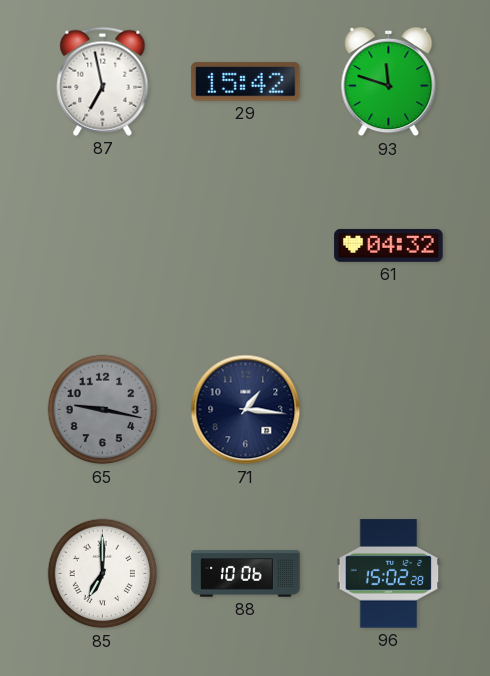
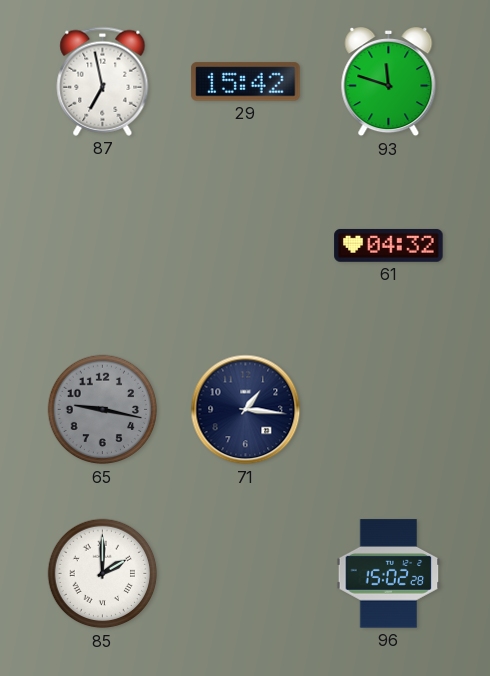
85: 7:00 -> 2:00
88: 10:06 -> none
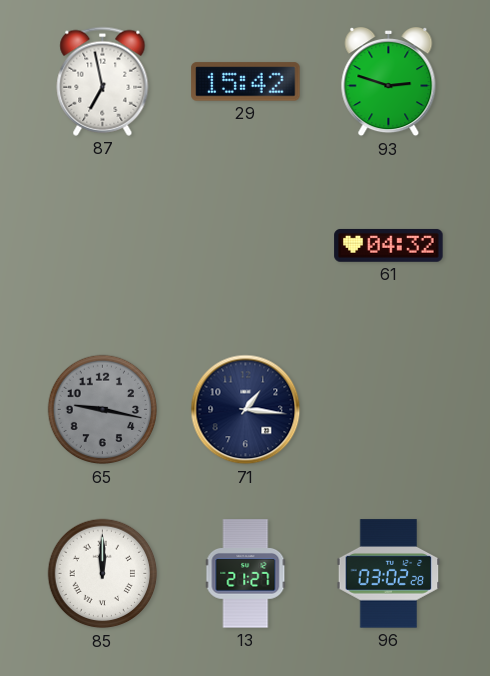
93: 11:48 -> 2:48
85: 2:00 -> 12:00
13: none -> 21:27
96: 15:02 -> 03:02
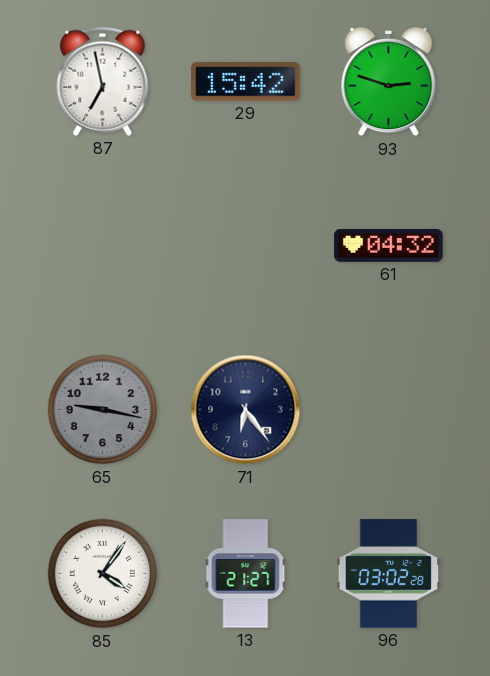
71: 1:16 -> 6:24
85: 12:00 -> 4:06
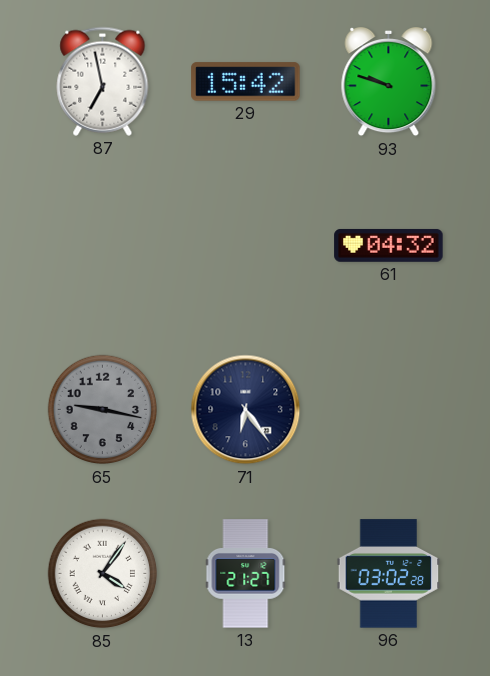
93: 2:48 -> 9:48
